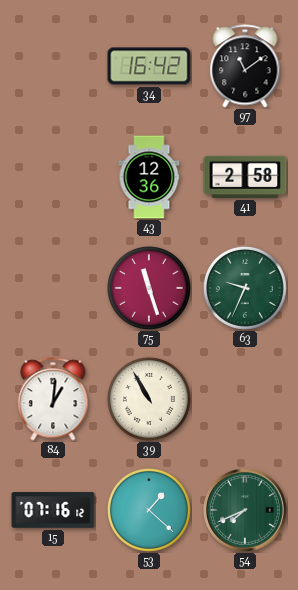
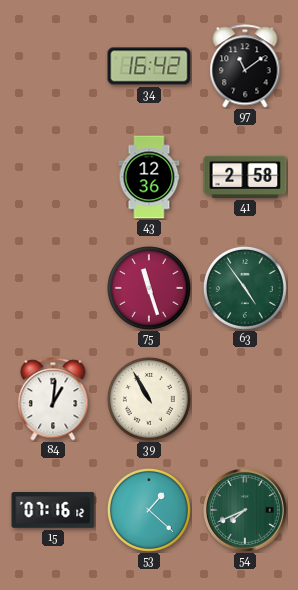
63: 9:34 -> 4:54
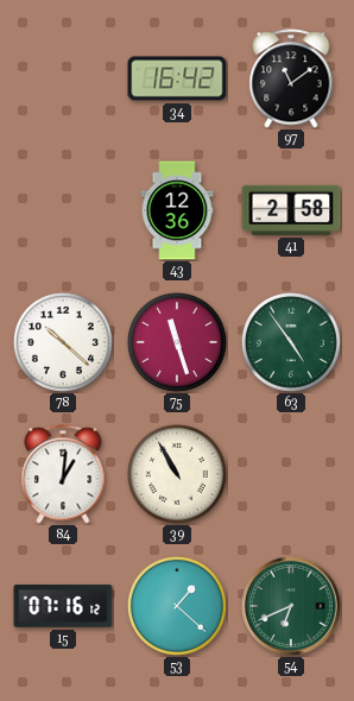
78: none -> 10:22
54: 7:41 -> 6:41
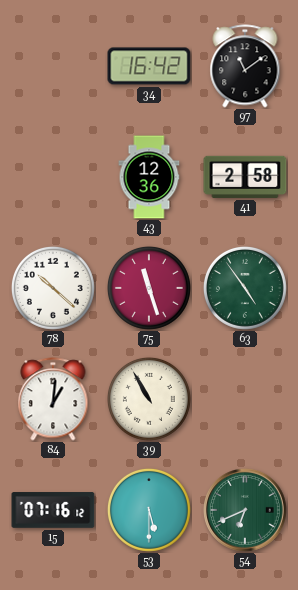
53: 1:22 -> 5:30
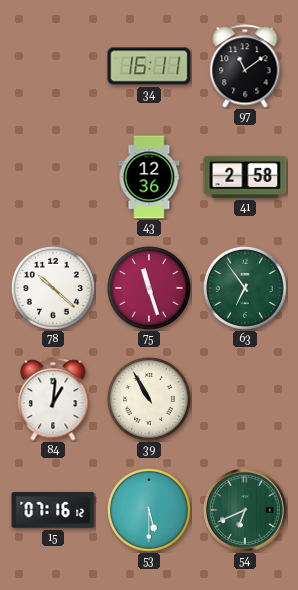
34: 16:42 -> 16:11
63: 4:54 -> 6:54
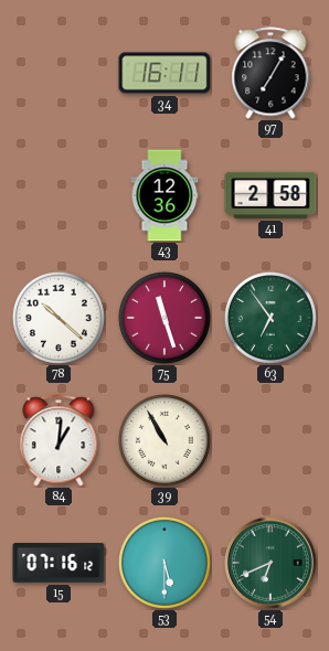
97: 11:09 -> 7:05
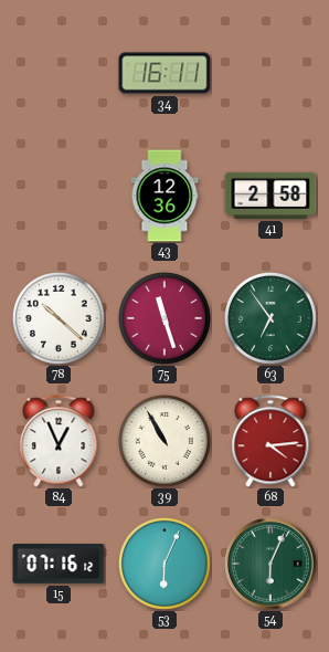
97: 7:05 -> none
84: 1:01 -> 12:56
68: none -> 4:14
53: 5:30 -> 6:04
54: 6:41 -> 6:04
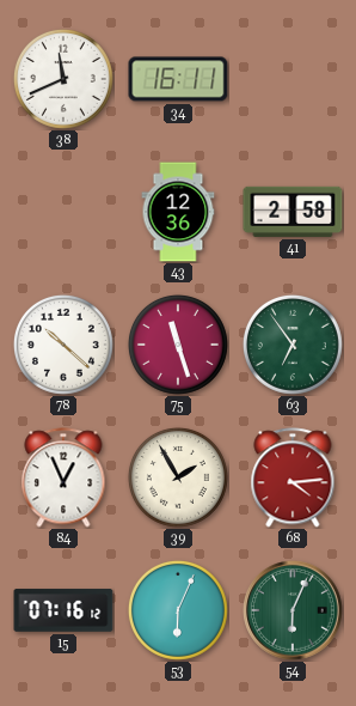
38: none -> 11:41
39: 10:55 -> 1:55
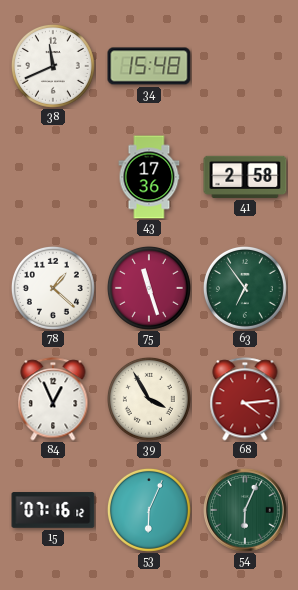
34: 16:11 -> 15:48
43: 12:36 -> 17:36
78: 10:22 -> 1:22
39: 1:55 -> 3:55
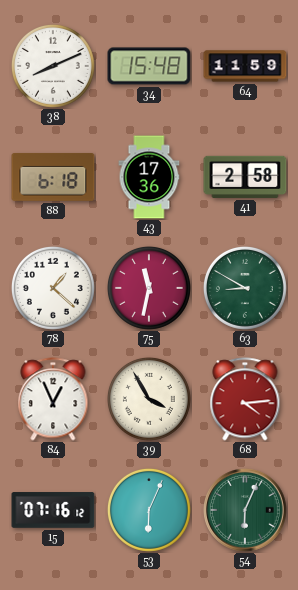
38: 11:41 -> 8:11
64: none -> 11:59
88: none -> 6:18
75: 11:27 -> 11:32
63: 6:54 -> 8:50
